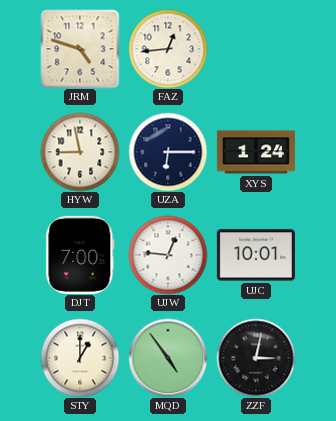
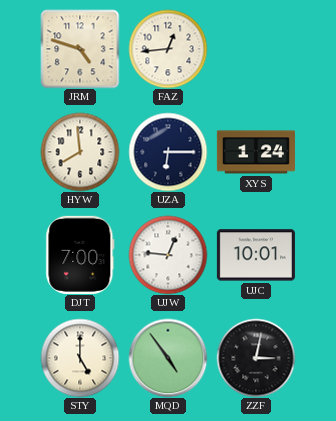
HYW: 8:58 -> 7:59
STY: 1:00 -> 5:00
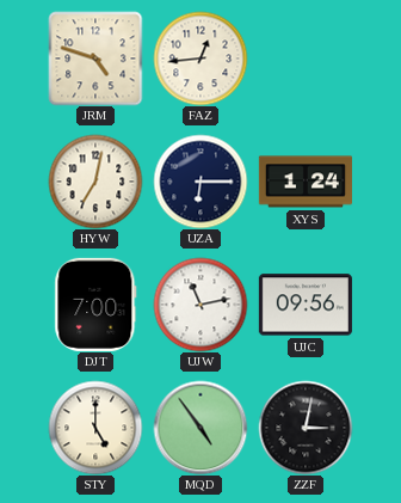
HYW: 7:59 -> 7:02
UJW: 12:46 -> 11:13
UJC: 10:01 -> 09:56
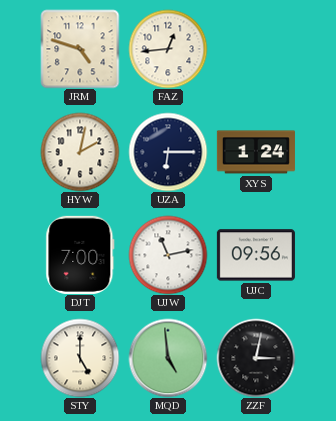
HYW: 7:02 -> 2:02
MQD: 4:54 -> 4:59
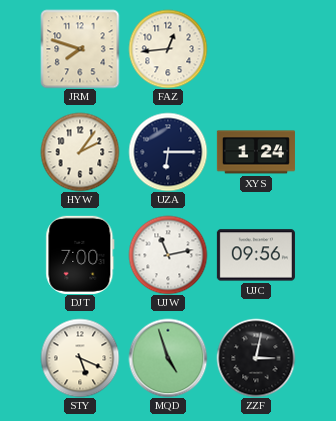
JRM: 4:48 -> 7:48
HYW: 2:02 -> 2:06
STY: 5:00 -> 5:19
MQD: 4:59 -> 4:57
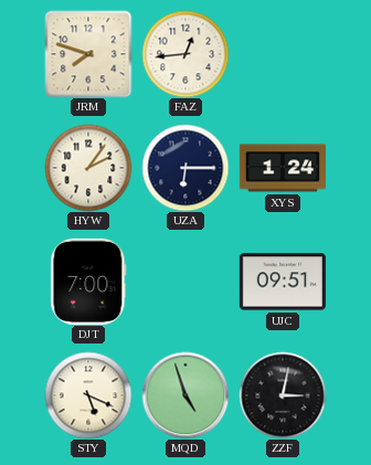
UJW: 11:13 -> none
UJC: 09:56 -> 09:51
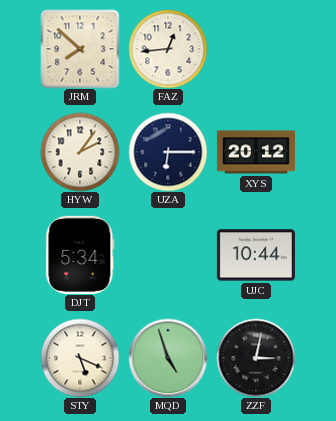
JRM: 7:48 -> 7:52
XYS: 1:24 -> 20:12
DJT: 7:00 -> 5:34
UJC: 09:51 -> 10:44
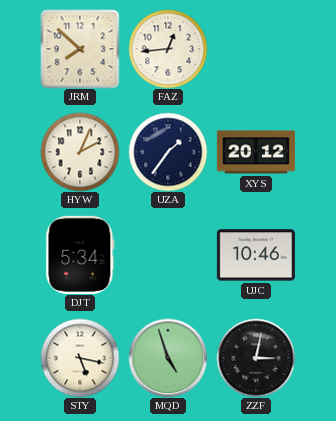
HYW: 2:06 -> 2:04
UZA: 6:15 -> 1:36
UJC: 10:44 -> 10:46
STY: 5:19 -> 5:17
